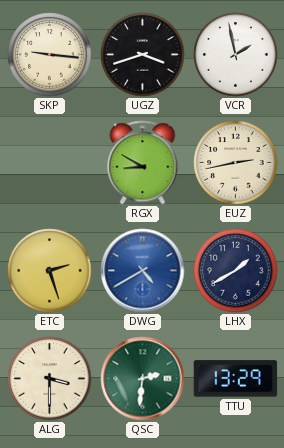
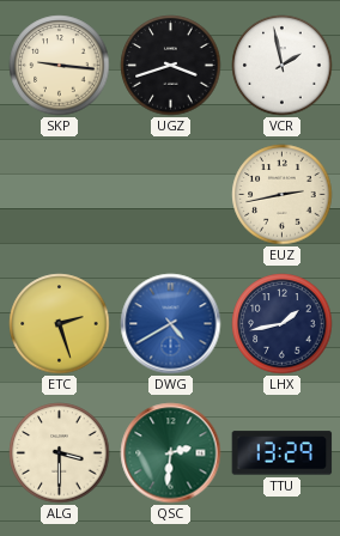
RGX: 8:50 -> none
LHX: 1:40 -> 1:43
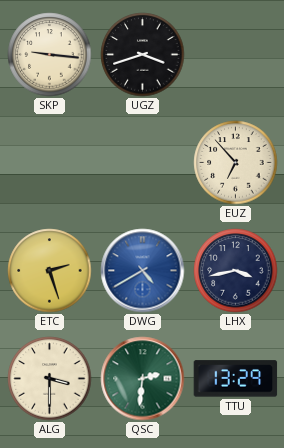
VCR: 1:58 -> none
EUZ: 2:43 -> 6:53
LHX: 1:43 -> 3:43
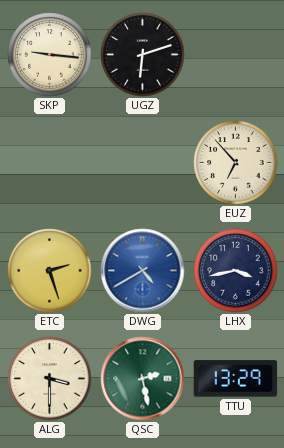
UGZ: 3:42 -> 6:12
QSC: 2:31 -> 2:28
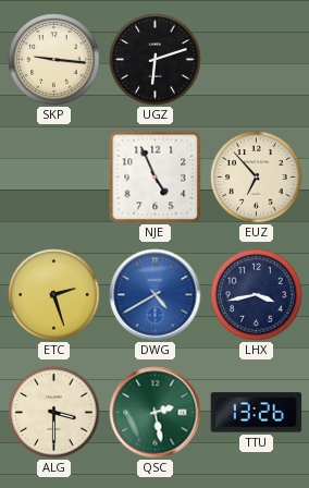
NJE: none -> 4:56
TTU: 13:29 -> 13:26
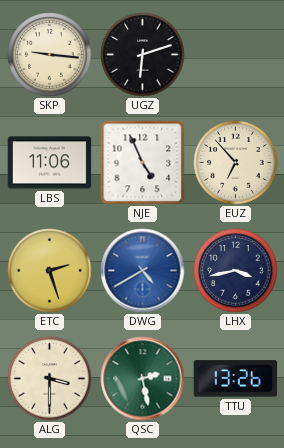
LBS: none -> 11:06
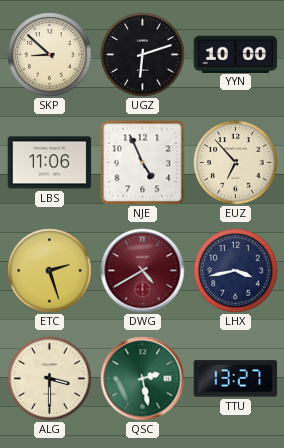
SKP: 9:16 -> 8:52
YYN: none -> 10:00
DWG dial: blue -> burgundy
TTU: 13:26 -> 13:27
